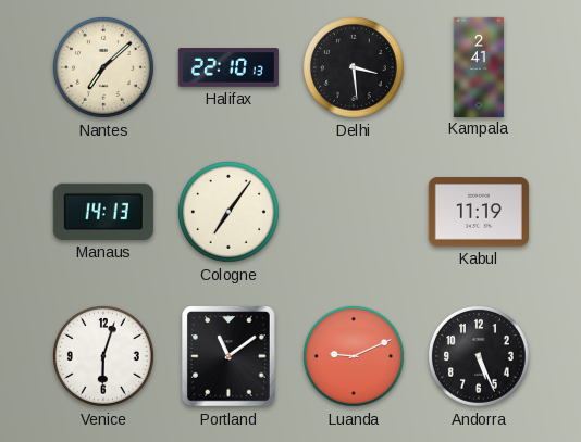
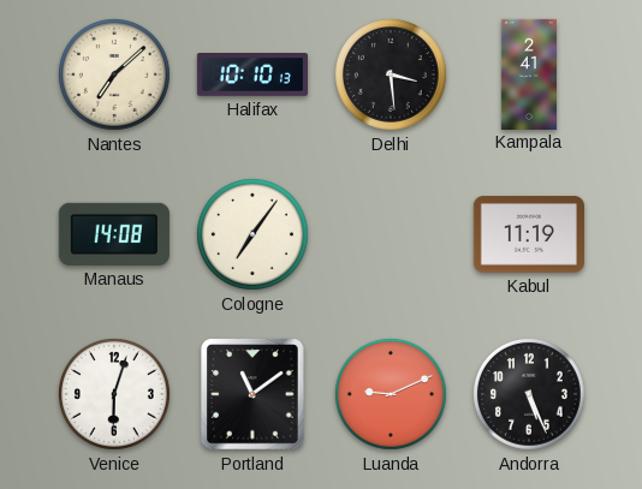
Halifax: 22:10 -> 10:10
Manaus: 14:13 -> 14:08
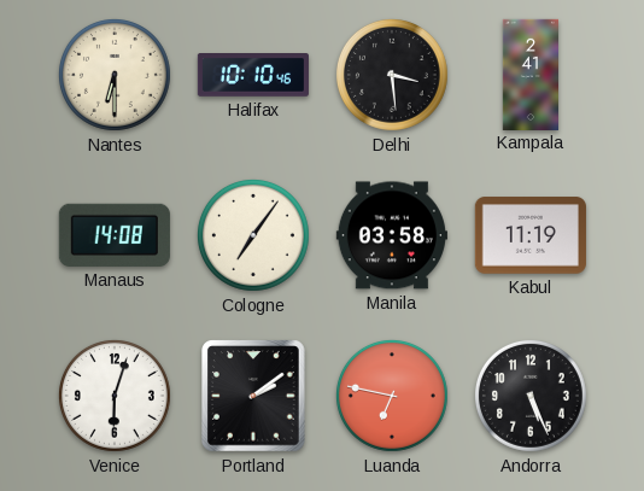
Nantes: 7:08 -> 6:30
Halifax: 10:10:13 -> 10:10:46
Manila: none -> 03:58
Portland: 11:09 -> 2:09
Luanda: 9:11 -> 6:47
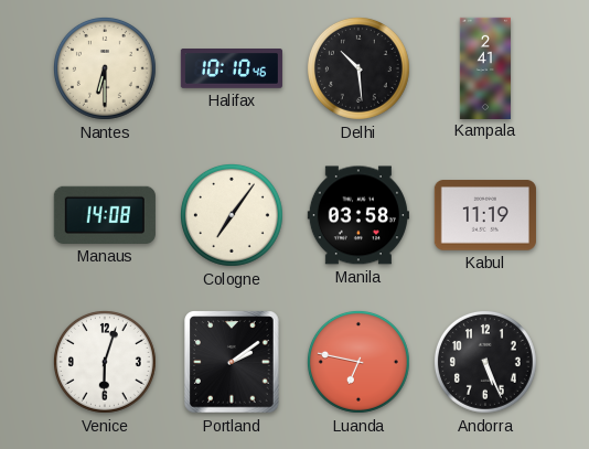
Delhi: 3:29 -> 10:29
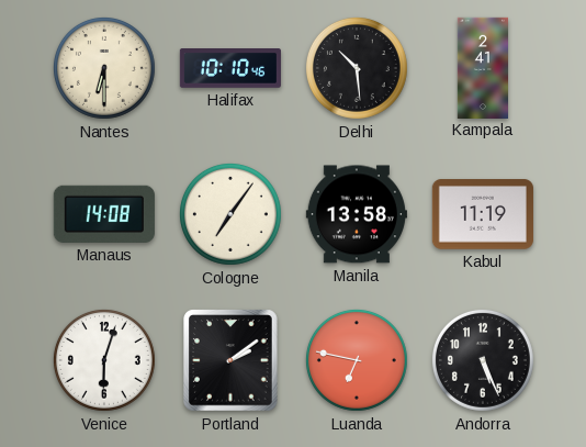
Manila: 03:58 -> 13:58
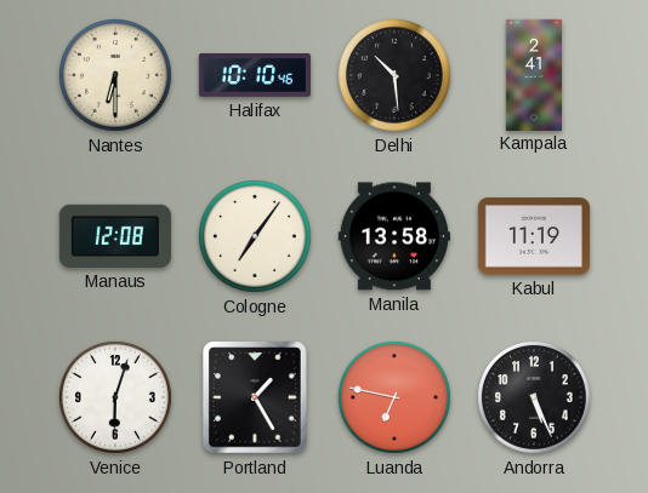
Manaus: 14:08 -> 12:08
Portland: 2:09 -> 1:25
